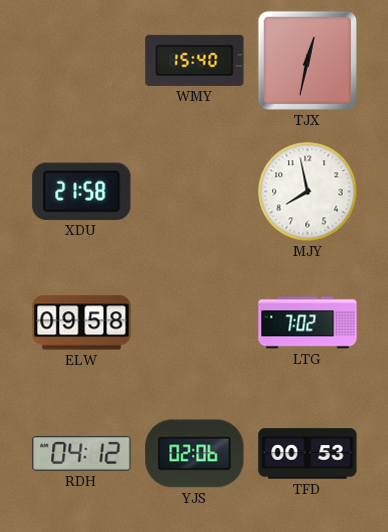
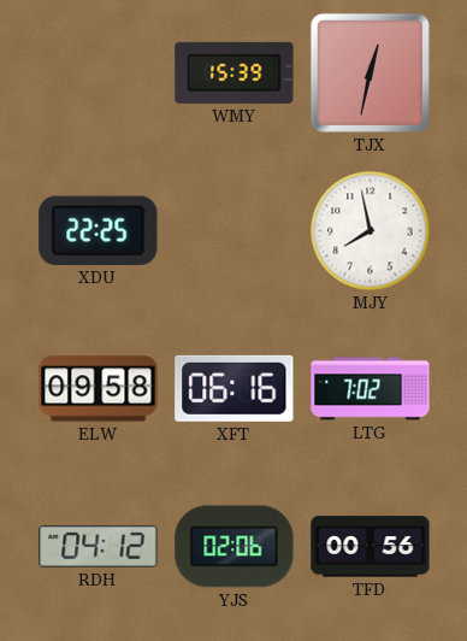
WMY: 15:40 -> 15:39
XDU: 21:58 -> 22:25
XFT: none -> 06:16
TFD: 00:53 -> 00:56
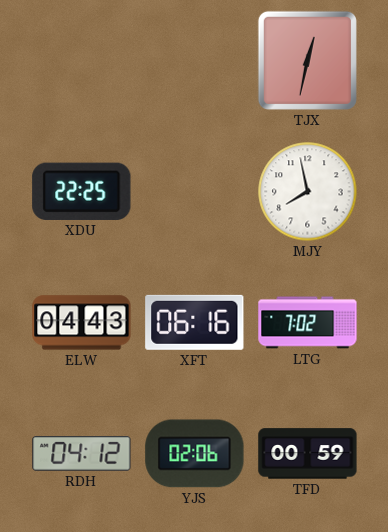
WMY: 15:39 -> none
ELW: 09:58 -> 04:43
TFD: 00:56 -> 00:59
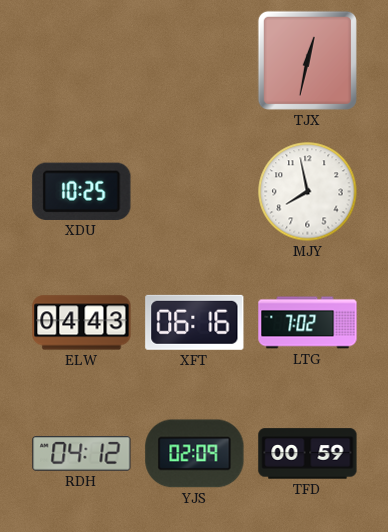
XDU: 22:25 -> 10:25
YJS: 02:06 -> 02:09
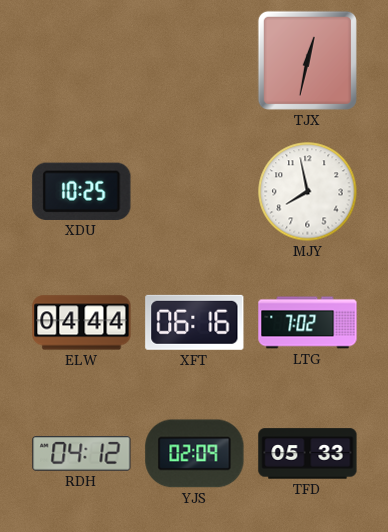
ELW: 04:43 -> 04:44
TFD: 00:59 -> 05:33
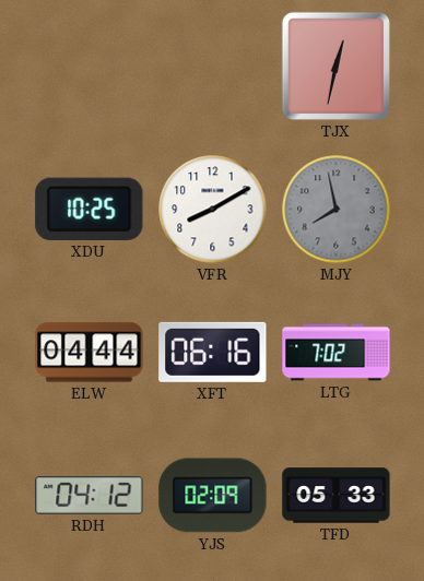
VFR: none -> 8:10
MJY dial: white -> grey
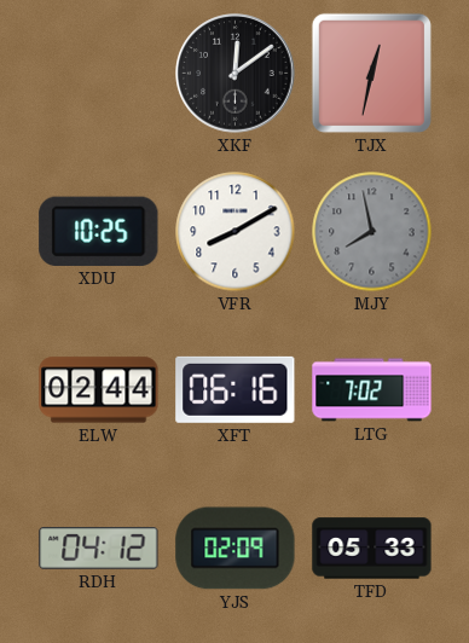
XKF: none -> 12:09
ELW: 04:44 -> 02:44
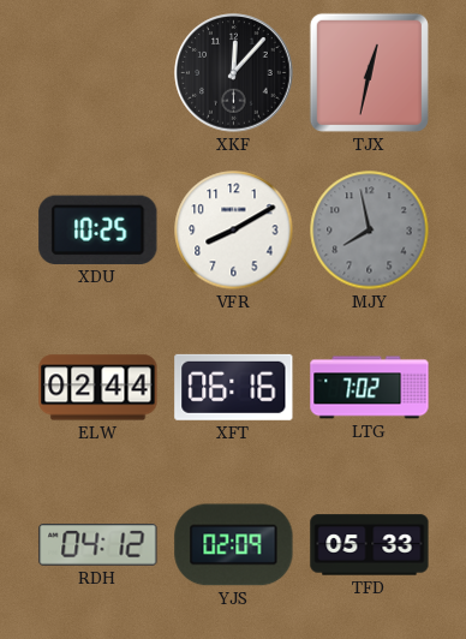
XKF: 12:09 -> 12:07
